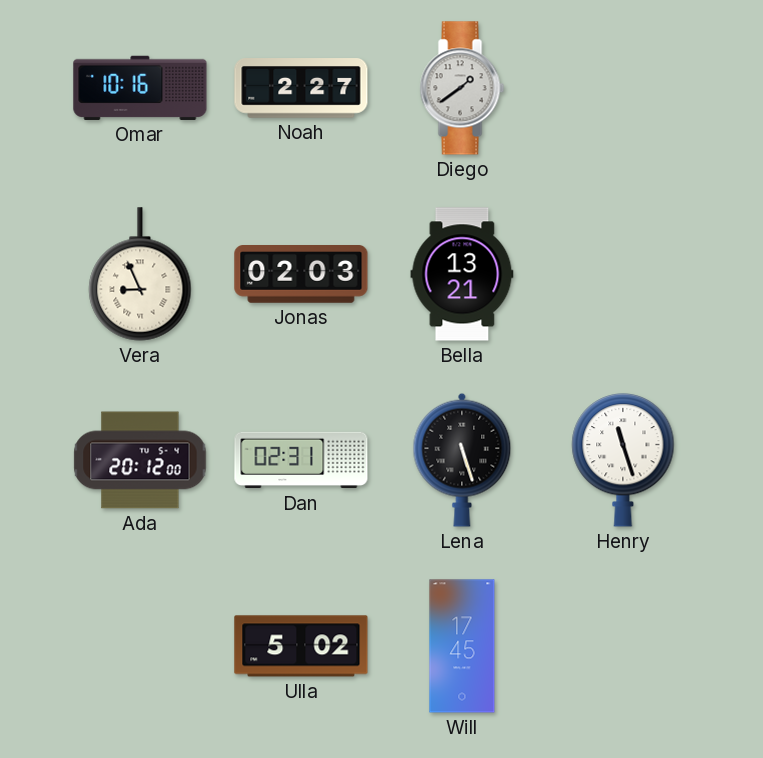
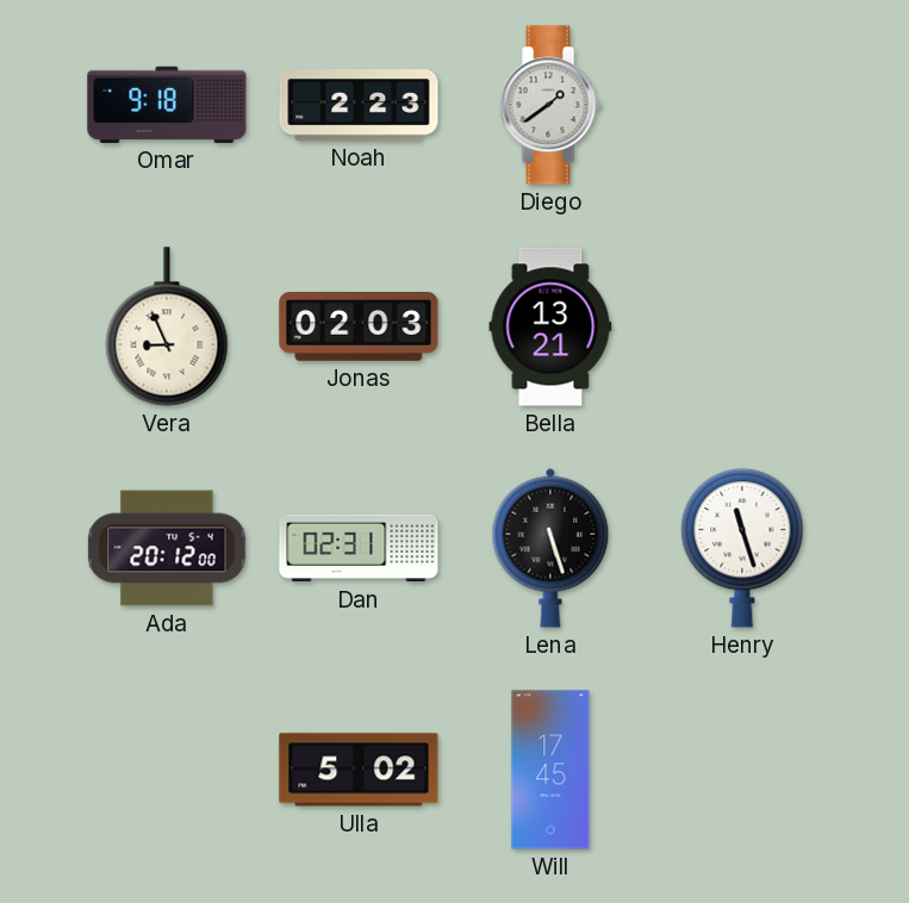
Omar: 10:16 -> 9:18
Noah: 2:27 -> 2:23
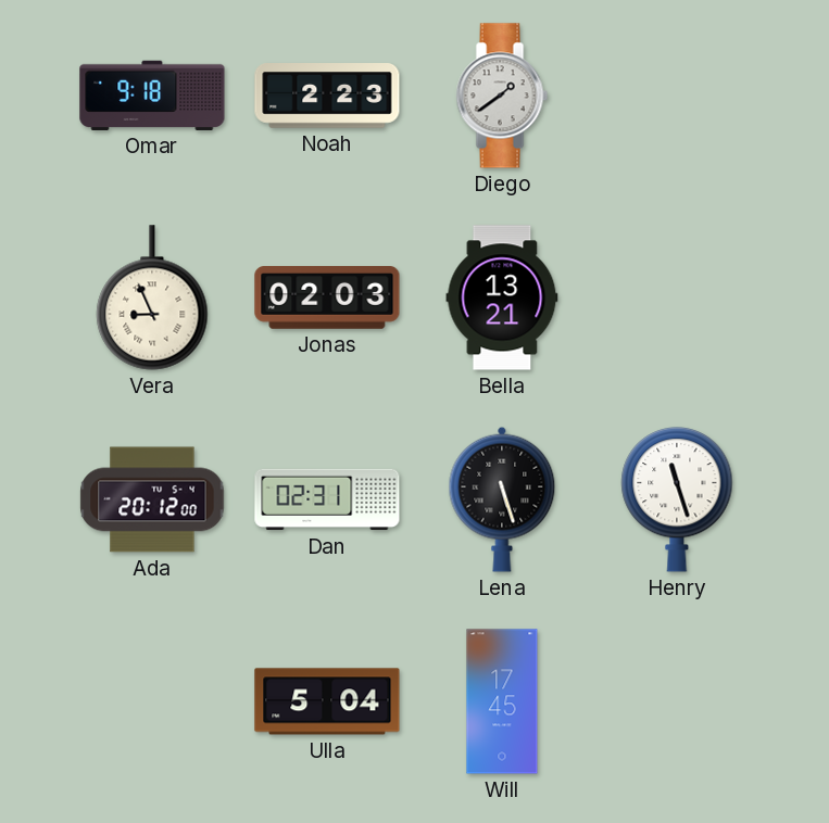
Ulla: 5:02 -> 5:04
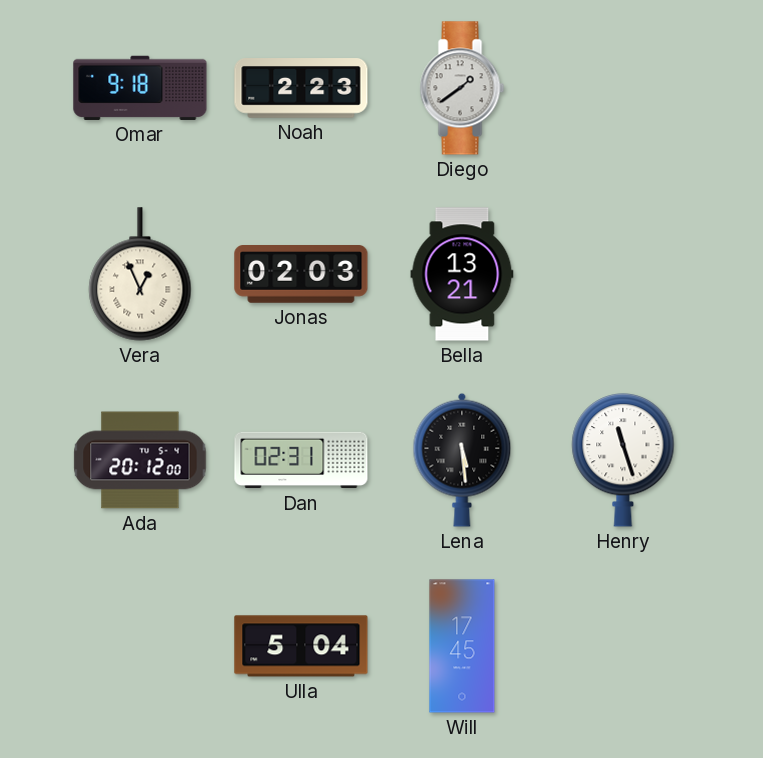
Vera: 8:56 -> 12:56
Lena: 5:27 -> 5:29
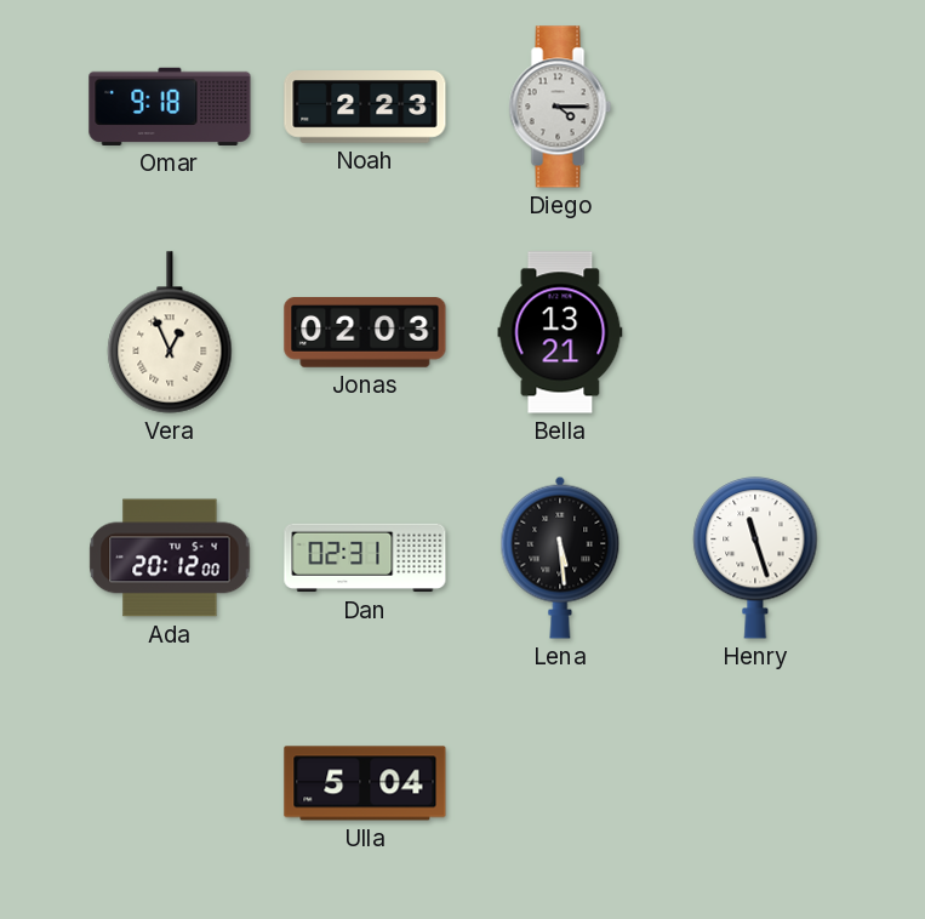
Diego: 1:39 -> 4:15
Will: 17:45 -> none
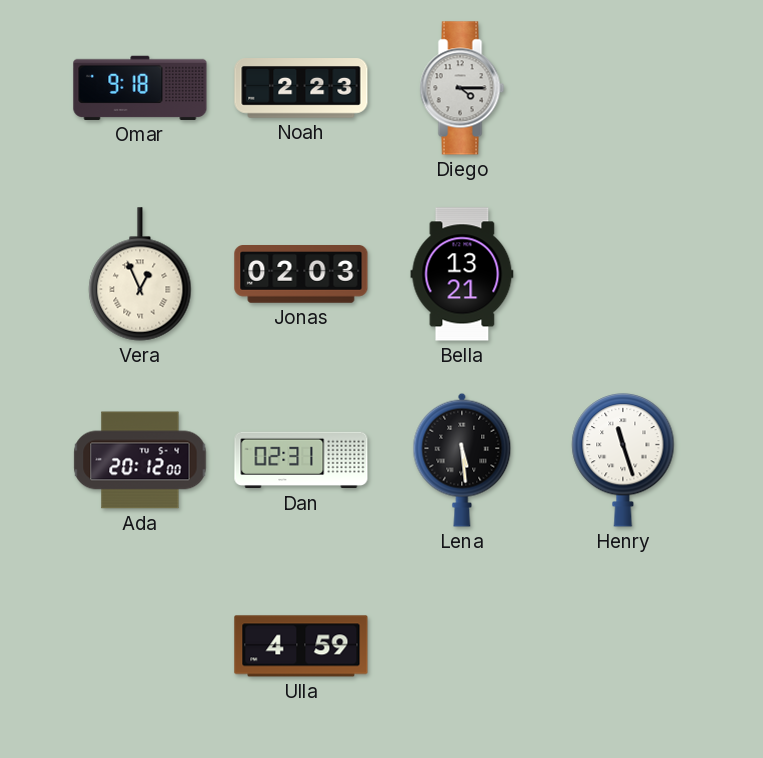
Ulla: 5:04 -> 4:59
